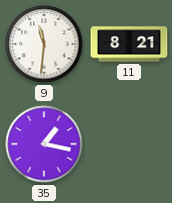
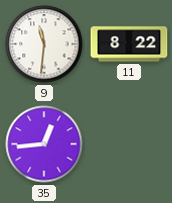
11: 8:21 -> 8:22
35: 1:17 -> 12:44
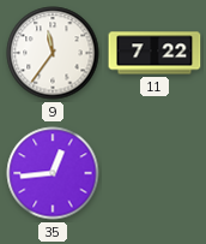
9: 11:31 -> 11:36
11: 8:22 -> 7:22
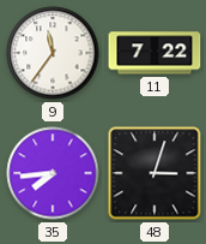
35: 12:44 -> 7:44
48: none -> 3:03
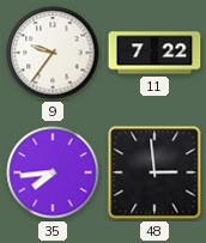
9: 11:36 -> 9:36
48: 3:03 -> 2:59
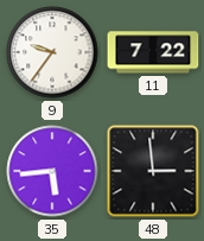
35: 7:44 -> 5:44
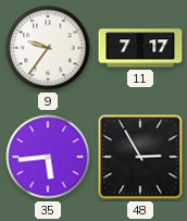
11: 7:22 -> 7:17
48: 2:59 -> 2:55
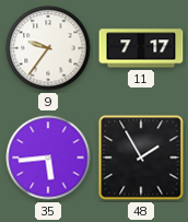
48: 2:55 -> 1:55
